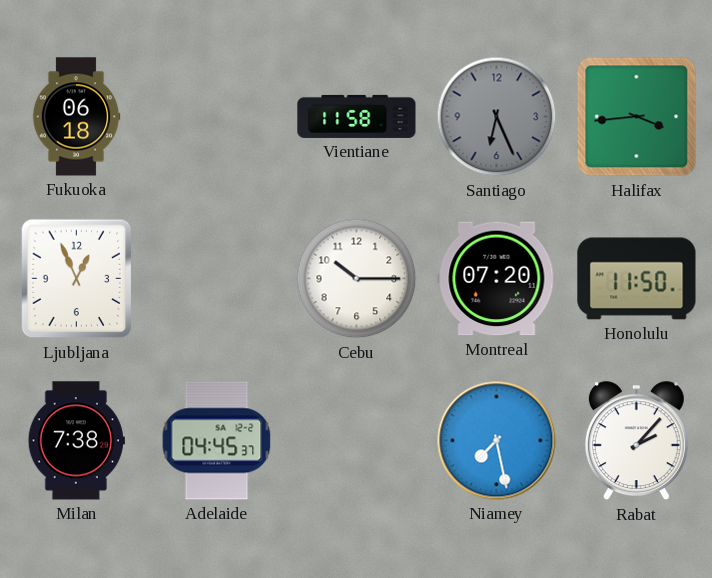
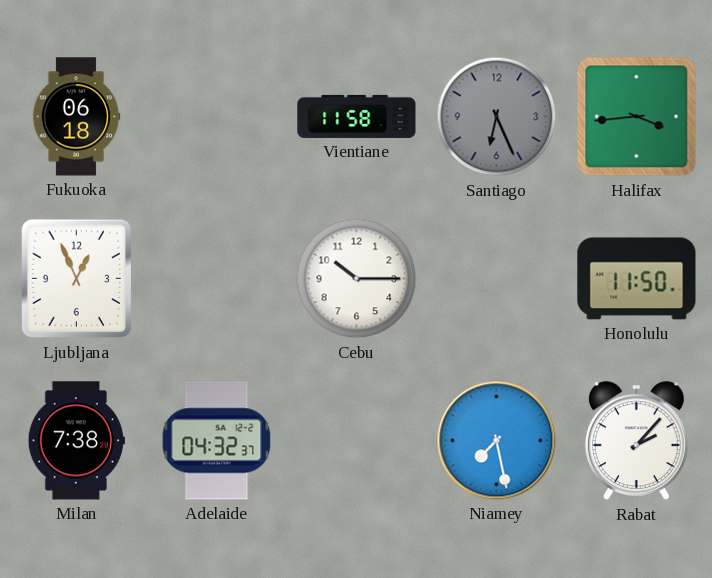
Montreal: 07:20 -> none
Adelaide: 04:45 -> 04:32
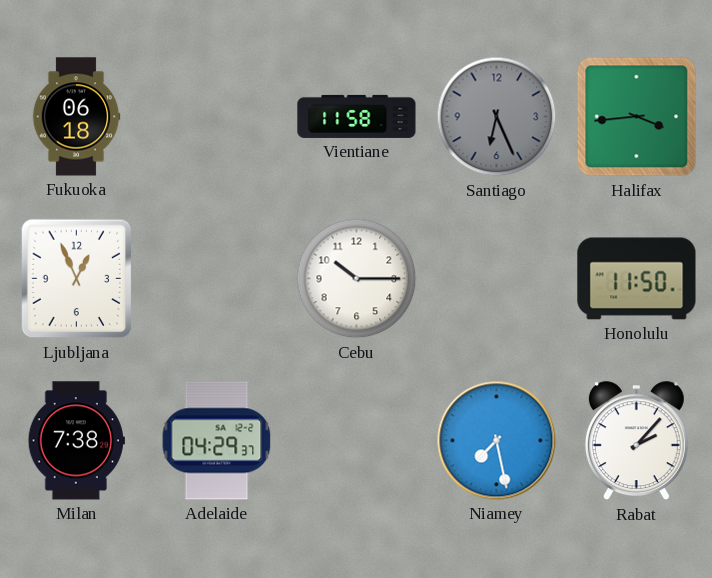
Adelaide: 04:32 -> 04:29
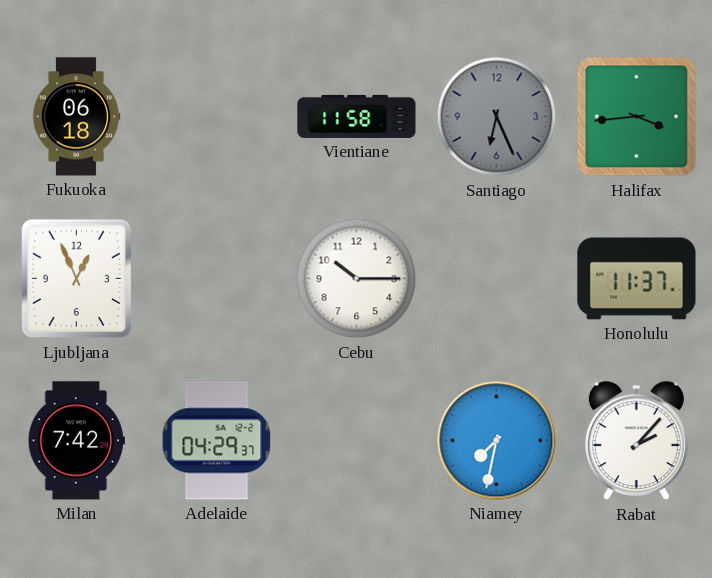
Honolulu: 11:50 -> 11:37
Milan: 7:38 -> 7:42
Niamey: 7:28 -> 7:32
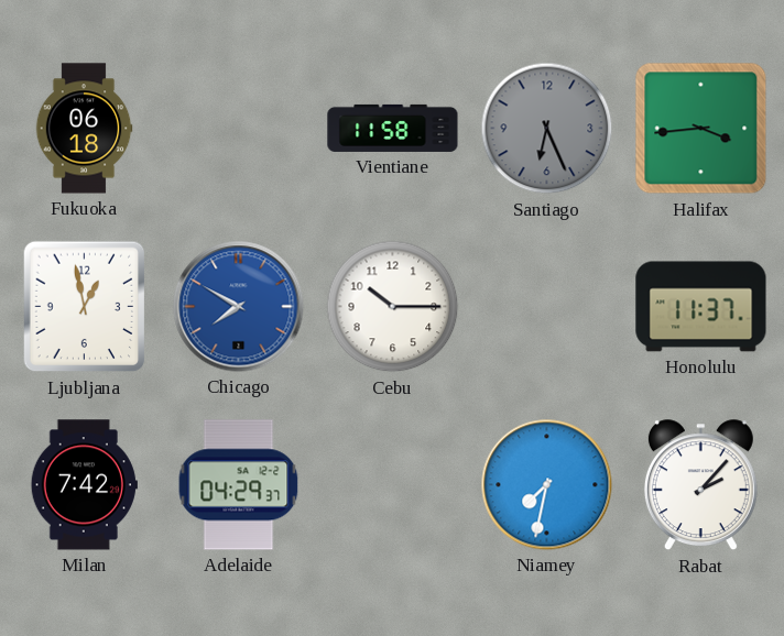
Ljubljana: 12:56 -> 12:58
Chicago: none -> 7:50
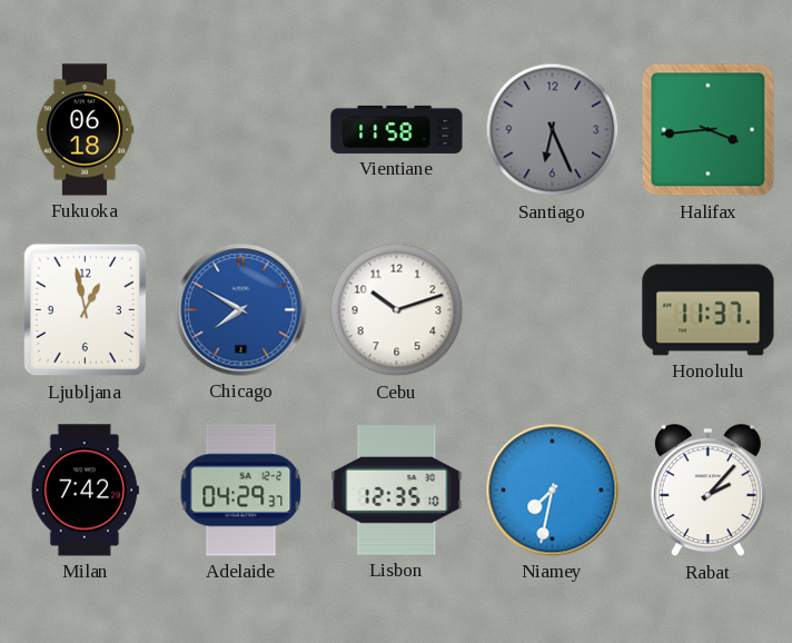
Cebu: 10:15 -> 10:12
Lisbon: none -> 12:35
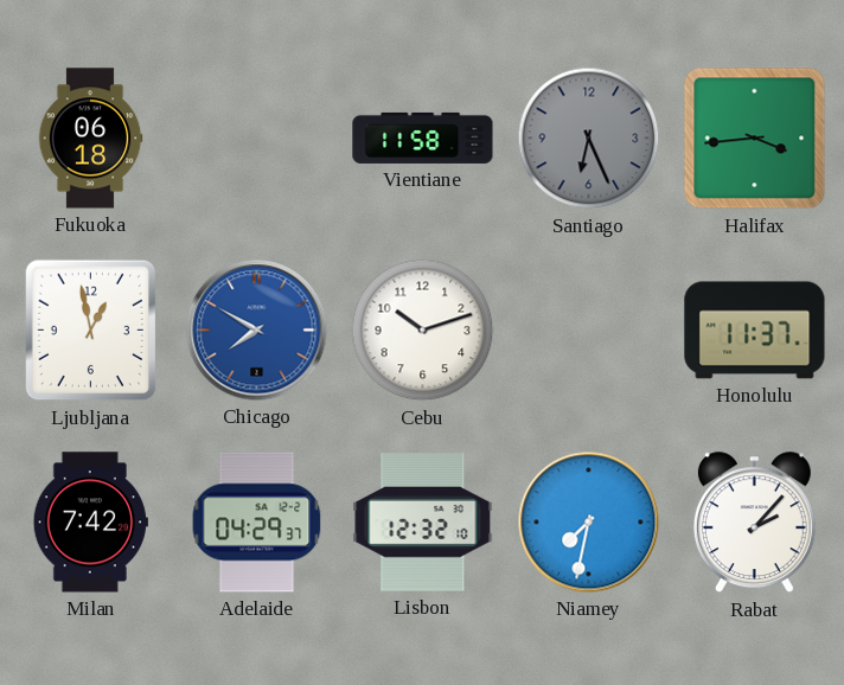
Lisbon: 12:35 -> 12:32
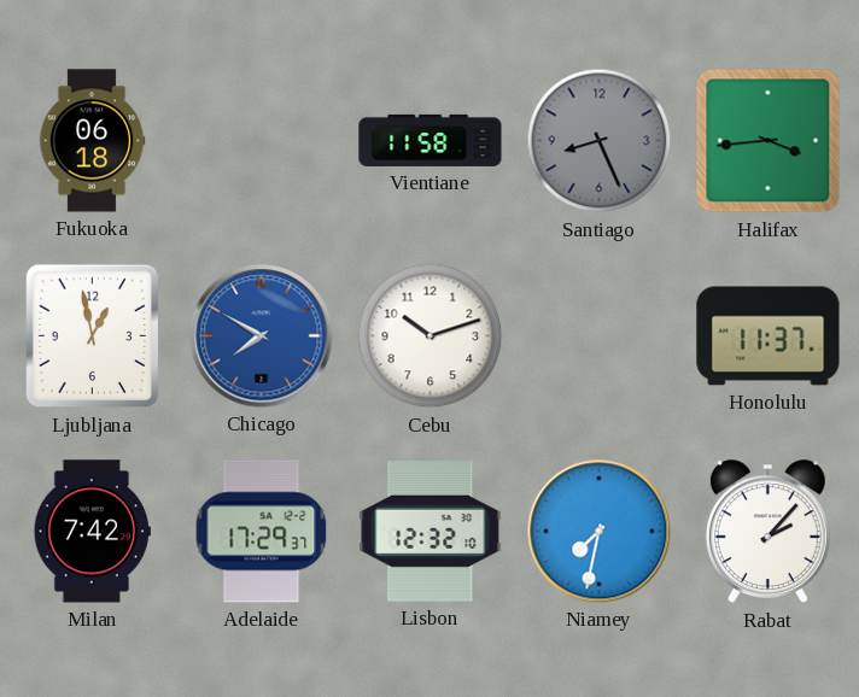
Santiago: 6:26 -> 8:26
Adelaide: 04:29 -> 17:29
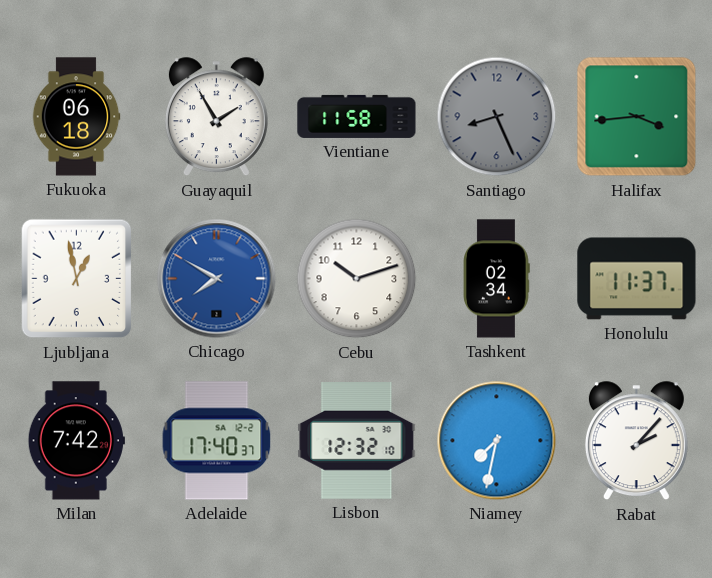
Guayaquil: none -> 1:55
Tashkent: none -> 02:34
Adelaide: 17:29 -> 17:40
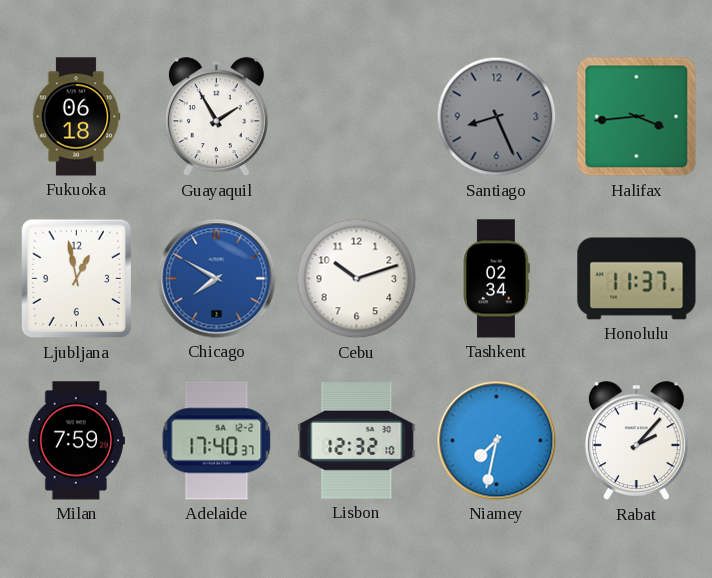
Vientiane: 11:58 -> none
Milan: 7:42 -> 7:59
